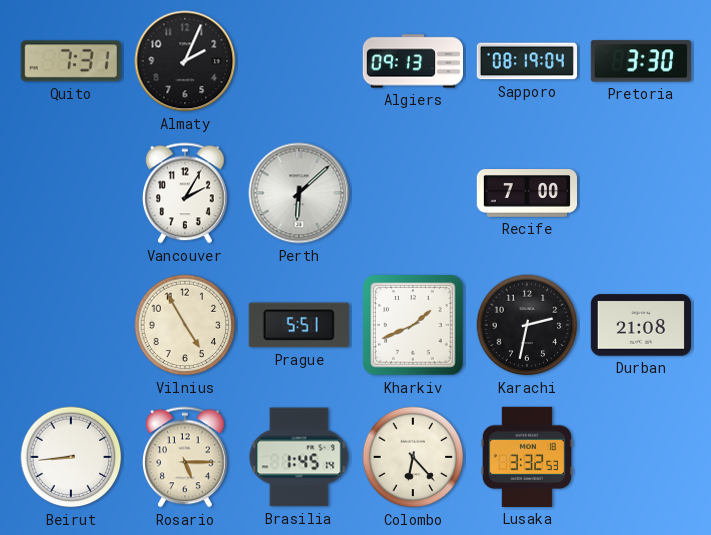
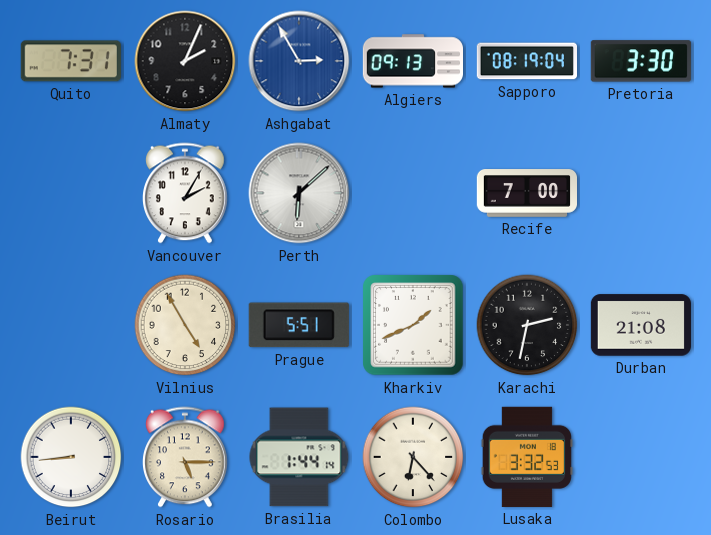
Ashgabat: none -> 2:55
Brasilia: 1:45 -> 1:44
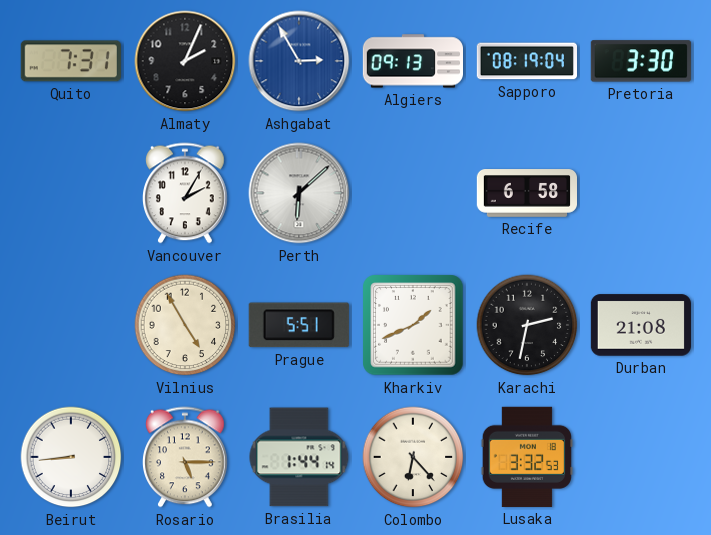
Recife: 7:00 -> 6:58
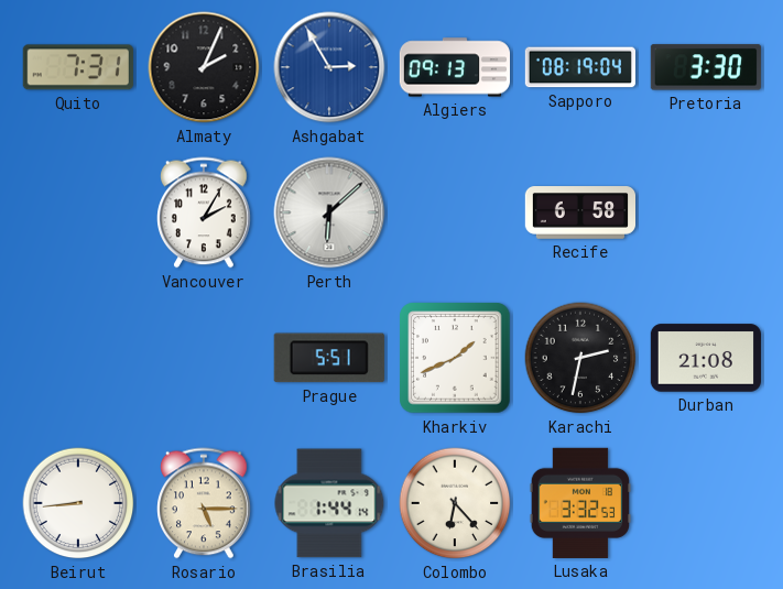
Vilnius: 4:55 -> none
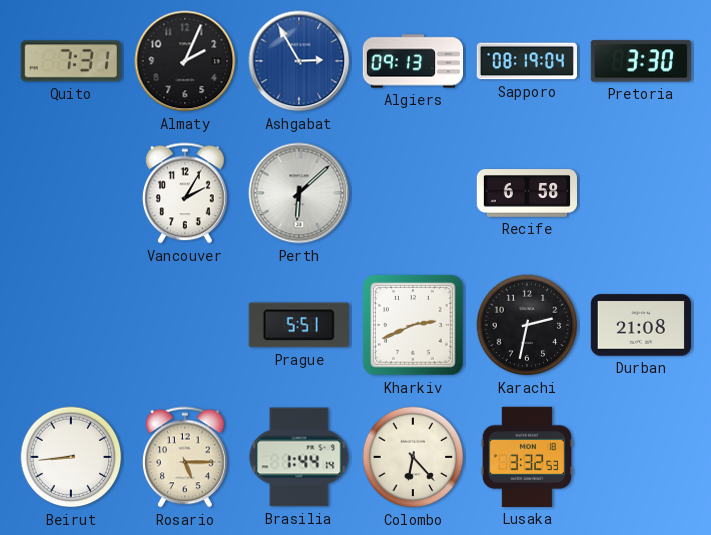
Kharkiv: 1:41 -> 2:41
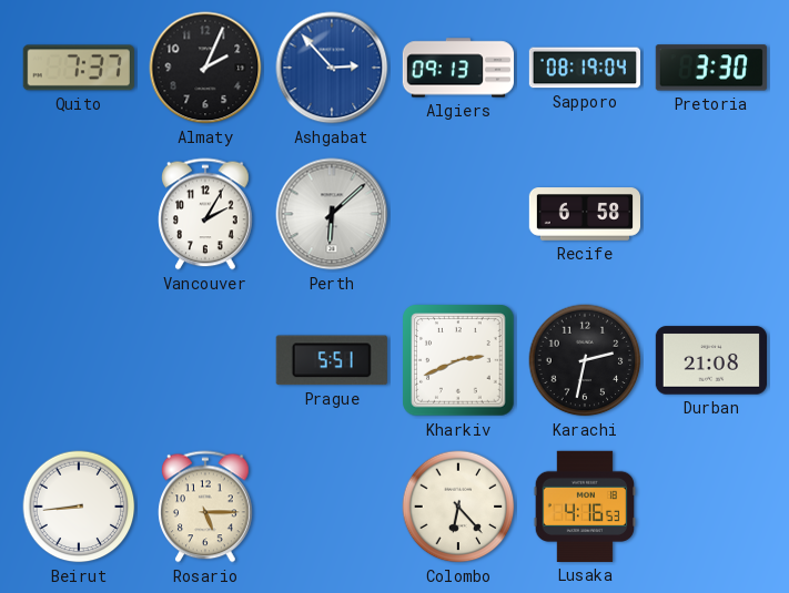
Quito: 7:31 -> 7:37
Ashgabat: 2:55 -> 2:53
Brasilia: 1:44 -> none
Lusaka: 3:32 -> 4:16
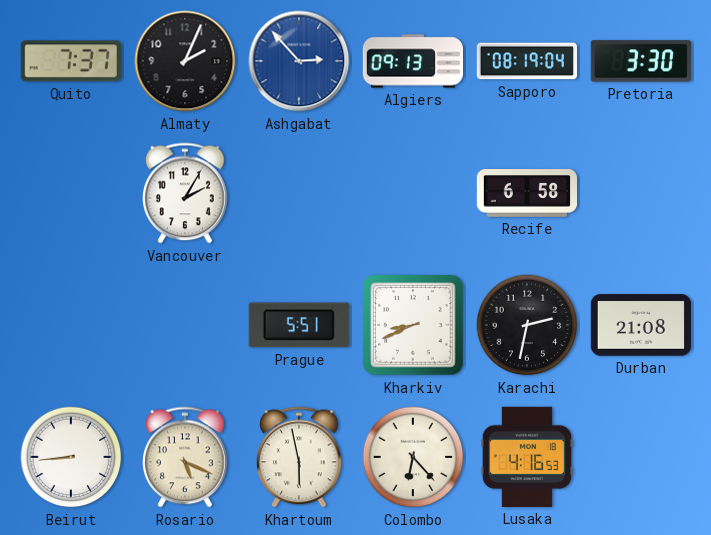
Perth: 6:08 -> none
Kharkiv: 2:41 -> 8:41
Rosario: 5:15 -> 5:19
Khartoum: none -> 5:58
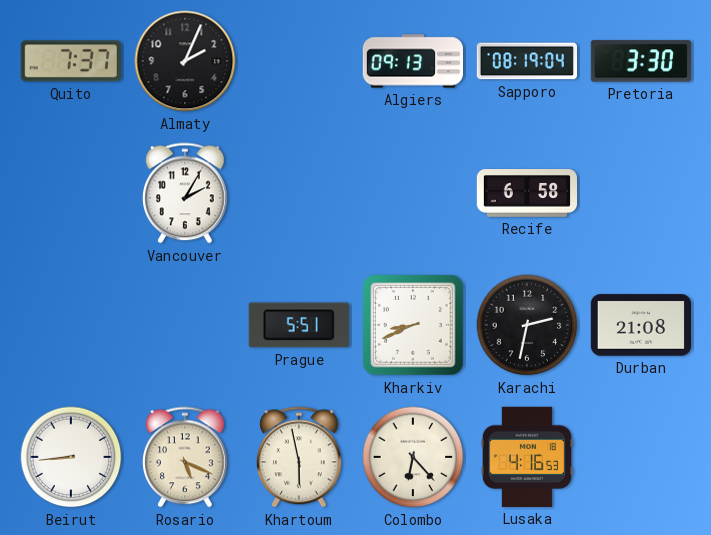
Ashgabat: 2:53 -> none
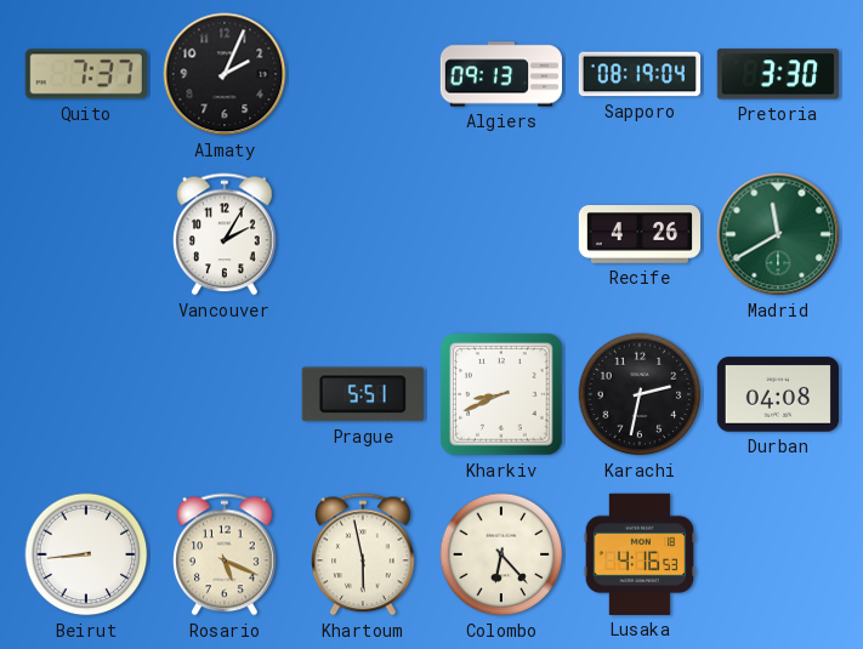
Recife: 6:58 -> 4:26
Madrid: none -> 11:40
Durban: 21:08 -> 04:08
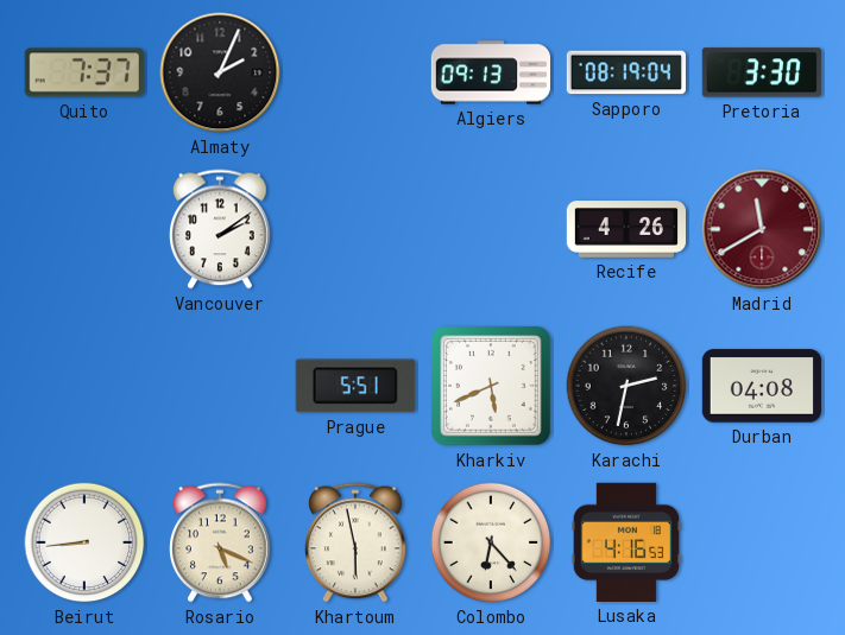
Vancouver: 2:05 -> 2:09
Madrid dial: green -> burgundy
Kharkiv: 8:41 -> 5:41
